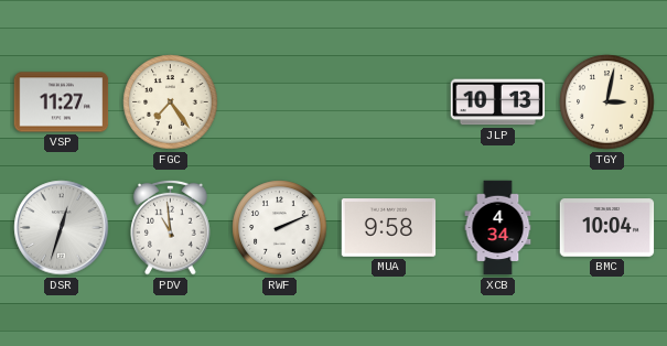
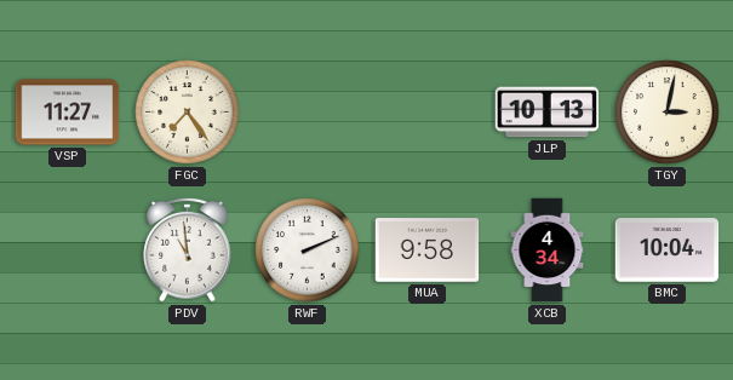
DSR: 12:33 -> none
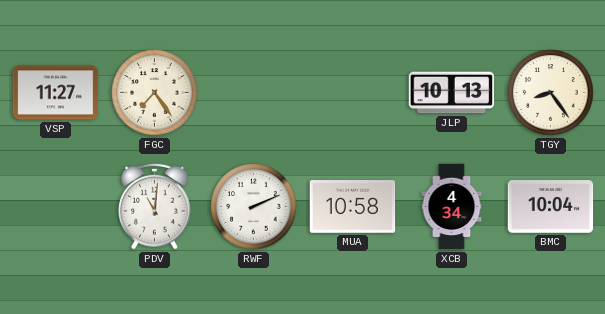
TGY: 3:02 -> 8:24
PDV: 10:59 -> 11:01
MUA: 9:58 -> 10:58
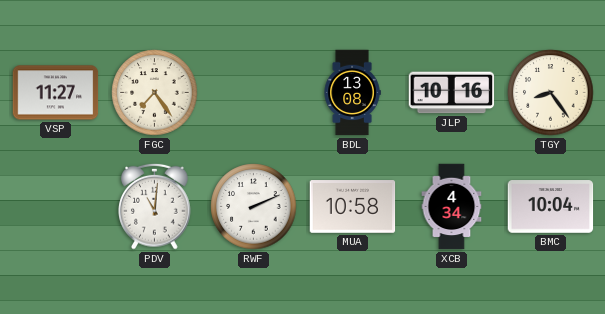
BDL: none -> 13:08
JLP: 10:13 -> 10:16
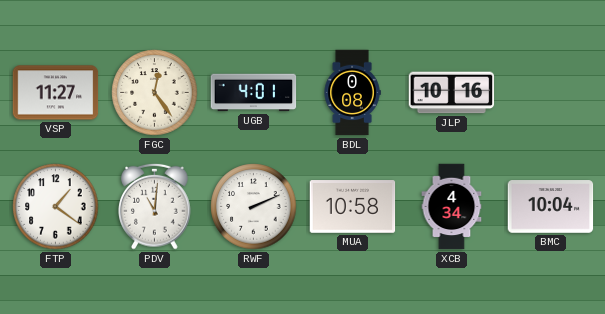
FGC: 7:24 -> 12:24
UGB: none -> 4:01
BDL: 13:08 -> 0:08
TGY: 8:24 -> none
FTP: none -> 1:21
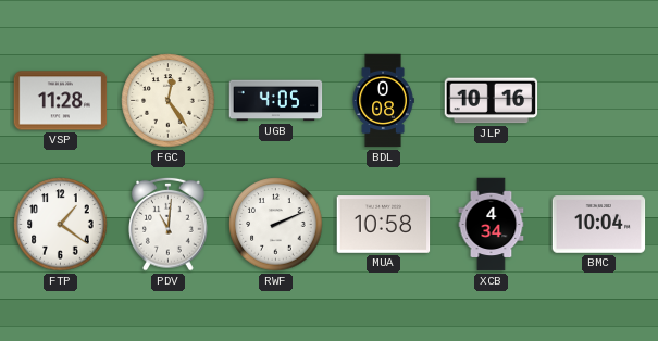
VSP: 11:27 -> 11:28
UGB: 4:01 -> 4:05
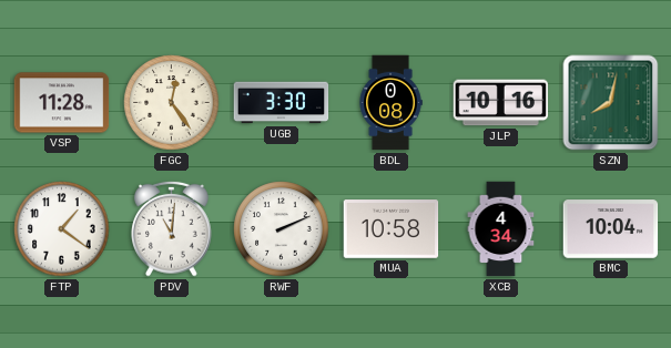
UGB: 4:05 -> 3:30
SZN: none -> 8:02
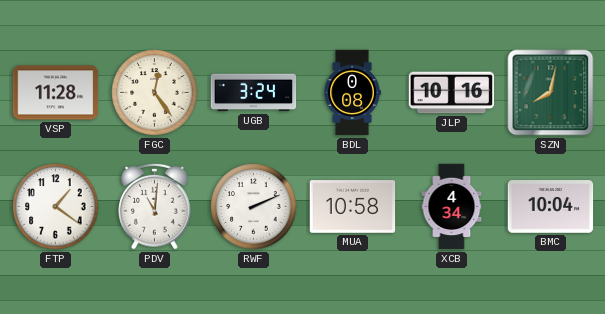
UGB: 3:30 -> 3:24
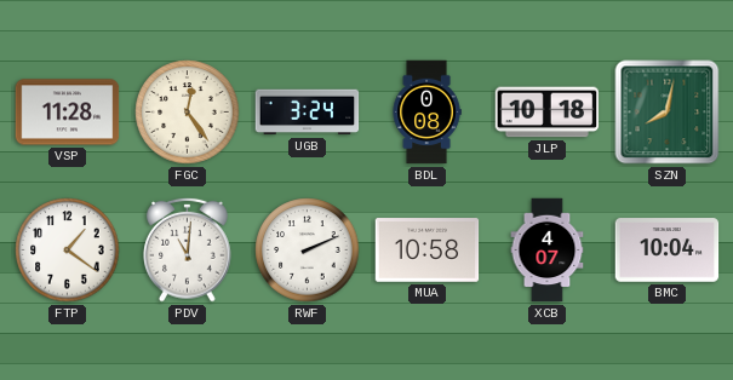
JLP: 10:16 -> 10:18
XCB: 4:34 -> 4:07
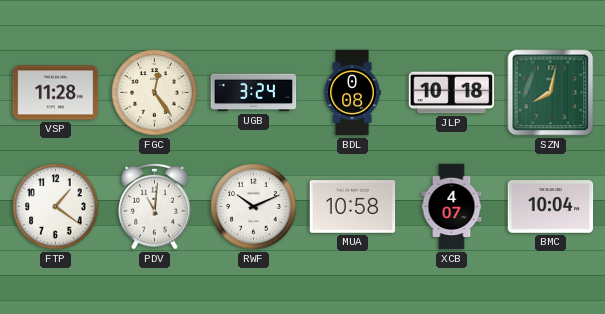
RWF: 2:11 -> 10:11
